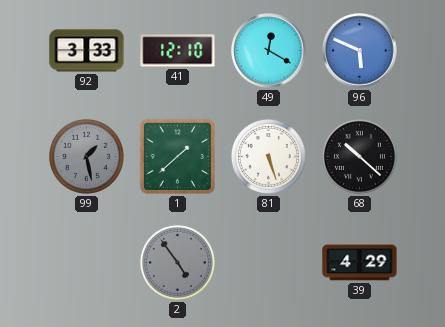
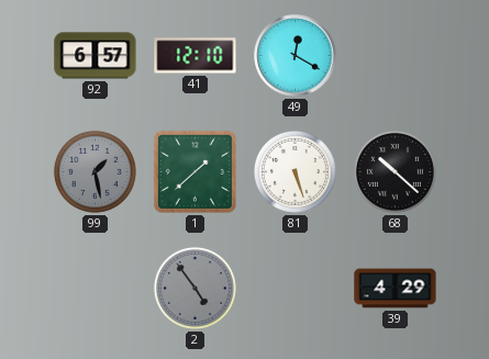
92: 3:33 -> 6:57
96: 5:49 -> none
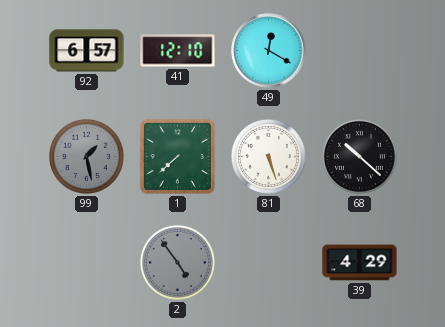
1: 1:38 -> 7:38
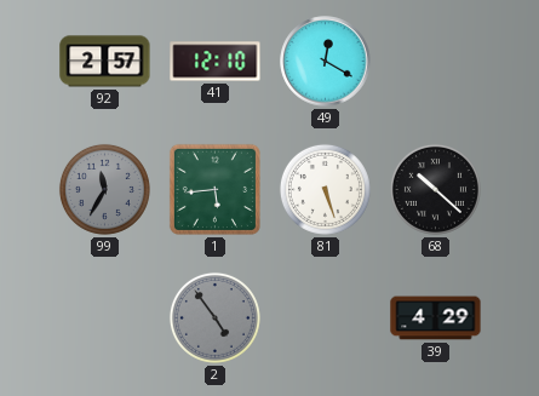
92: 6:57 -> 2:57
99: 1:28 -> 11:35
1: 7:38 -> 5:44
